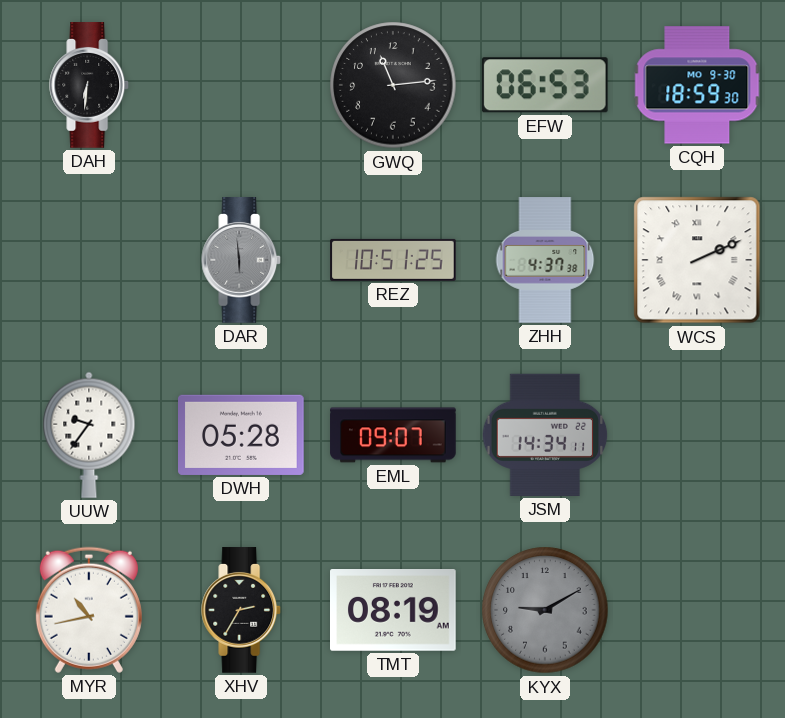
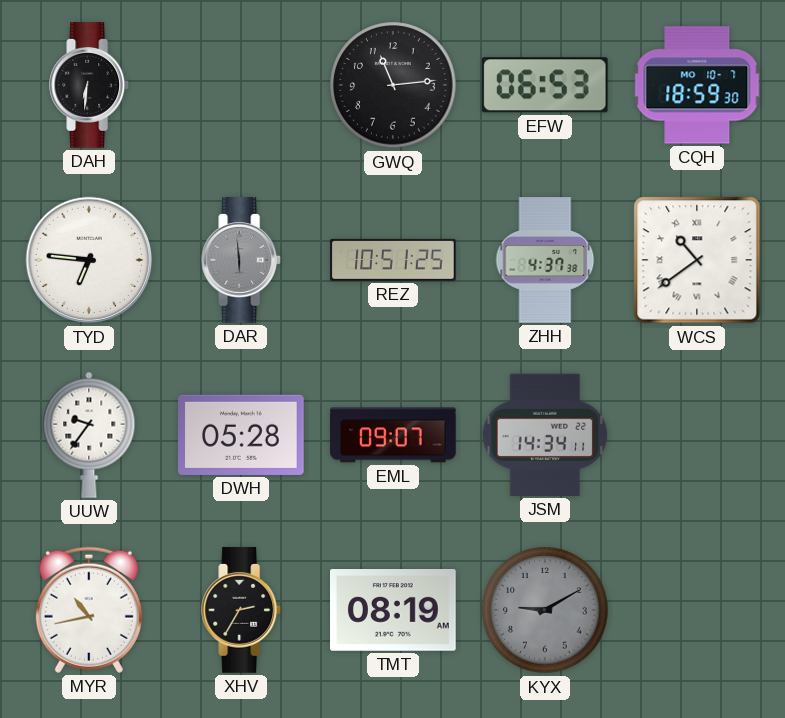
CQH date: MO 9-30 -> MO 10-7
TYD: none -> 6:46
WCS: 2:11 -> 10:39
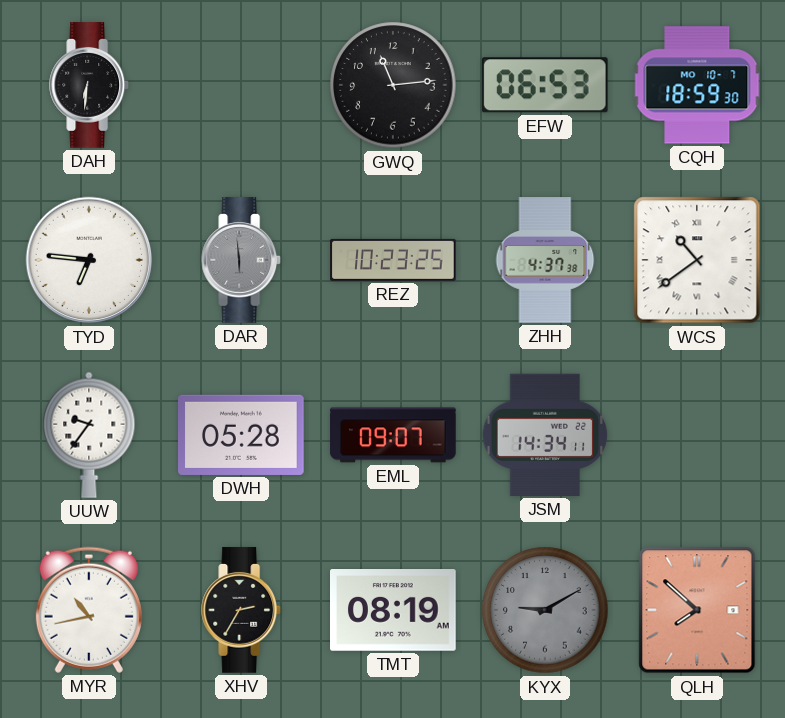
REZ: 10:51 -> 10:23
QLH: none -> 7:52
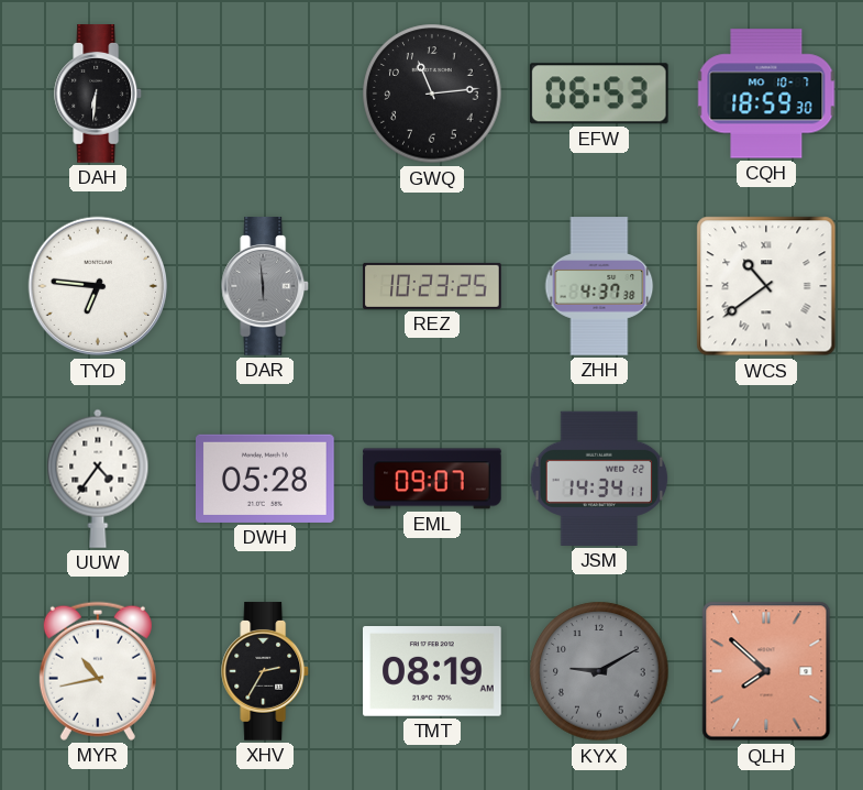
UUW: 9:36 -> 4:36
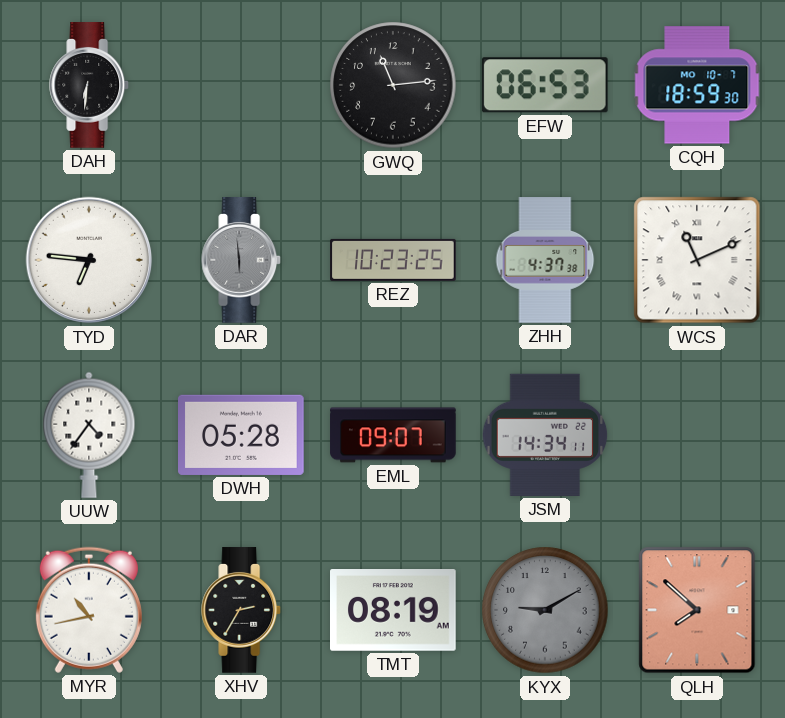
WCS: 10:39 -> 11:11
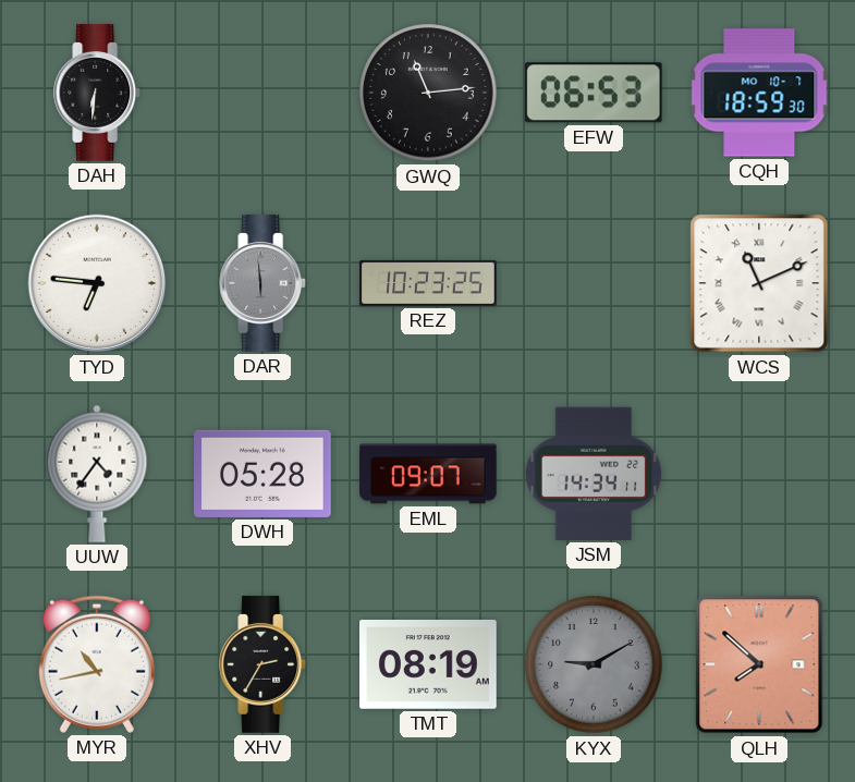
ZHH: 4:37 -> none
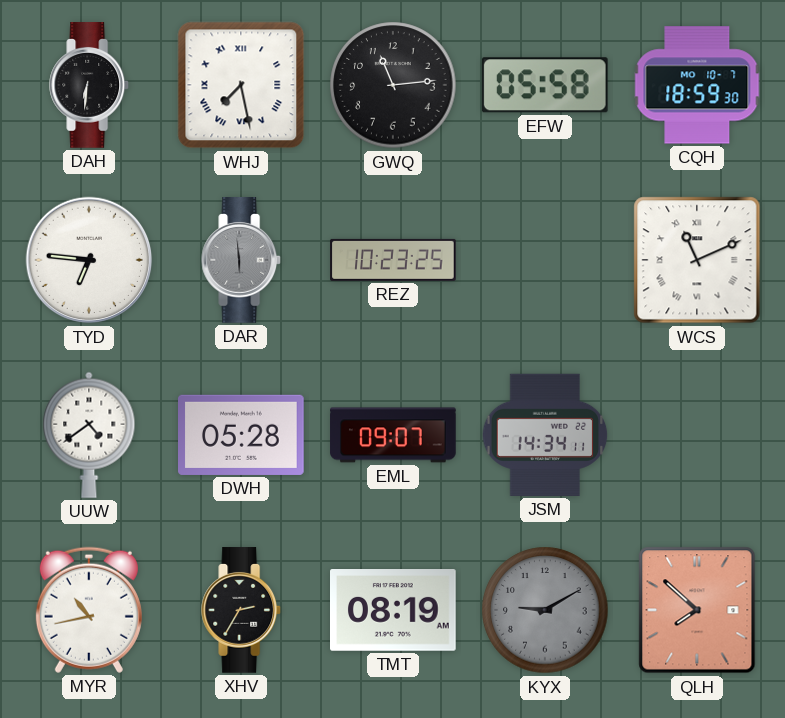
WHJ: none -> 7:28
EFW: 06:53 -> 05:58
UUW: 4:36 -> 4:39
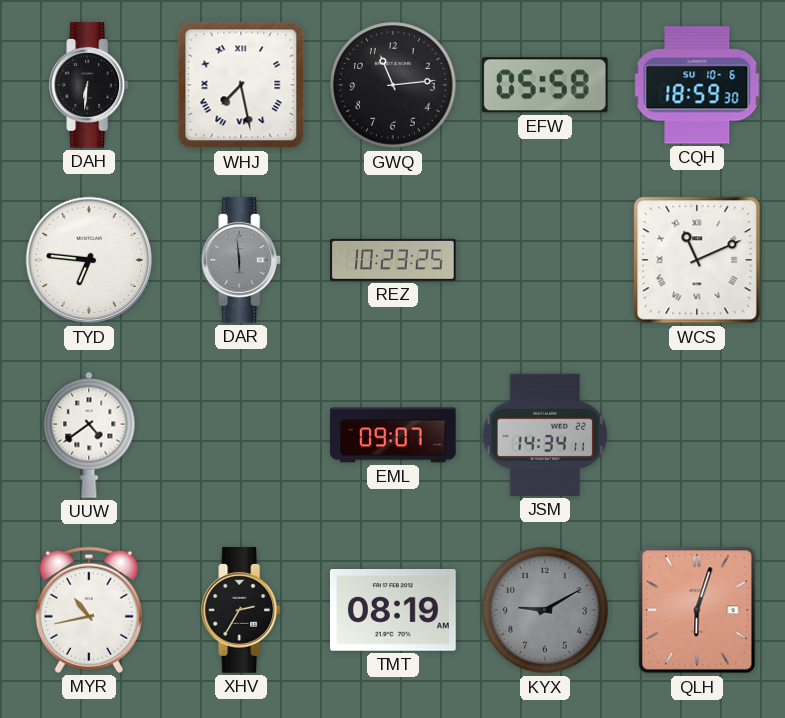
CQH date: MO 10-7 -> SU 10-6
DWH: 05:28 -> none
QLH: 7:52 -> 6:03
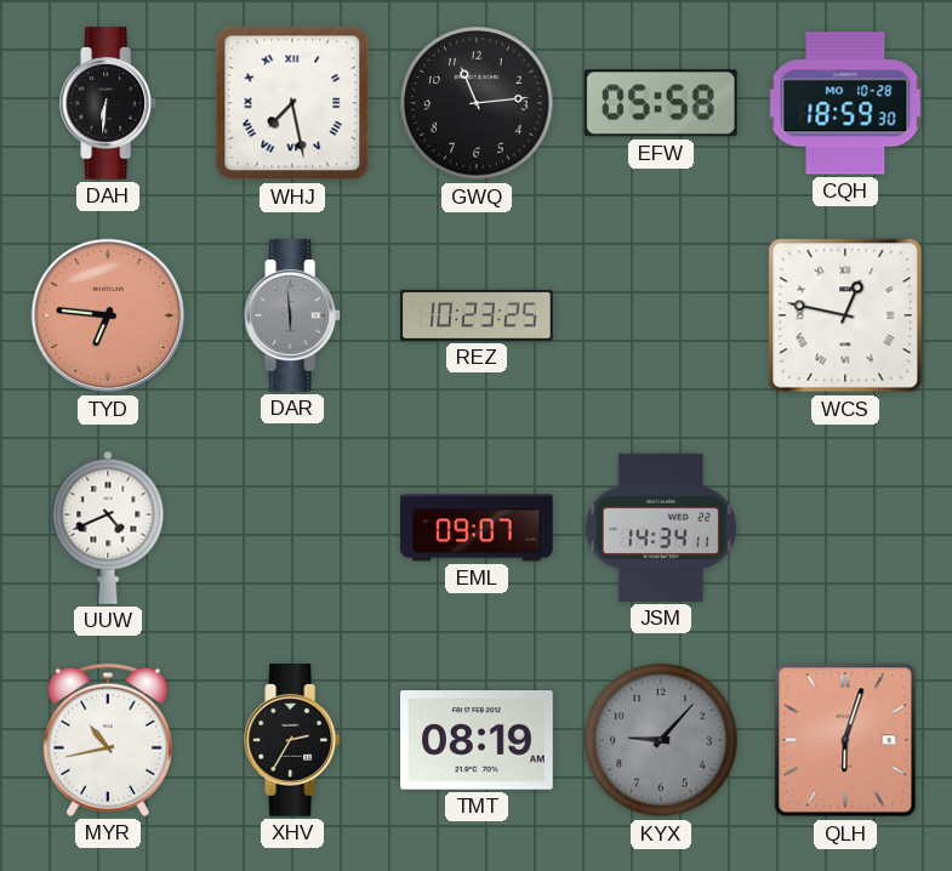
CQH date: SU 10-6 -> MO 10-28
TYD dial: white -> salmon
WCS: 11:11 -> 12:47
UUW: 4:39 -> 4:41
KYX: 9:10 -> 9:07
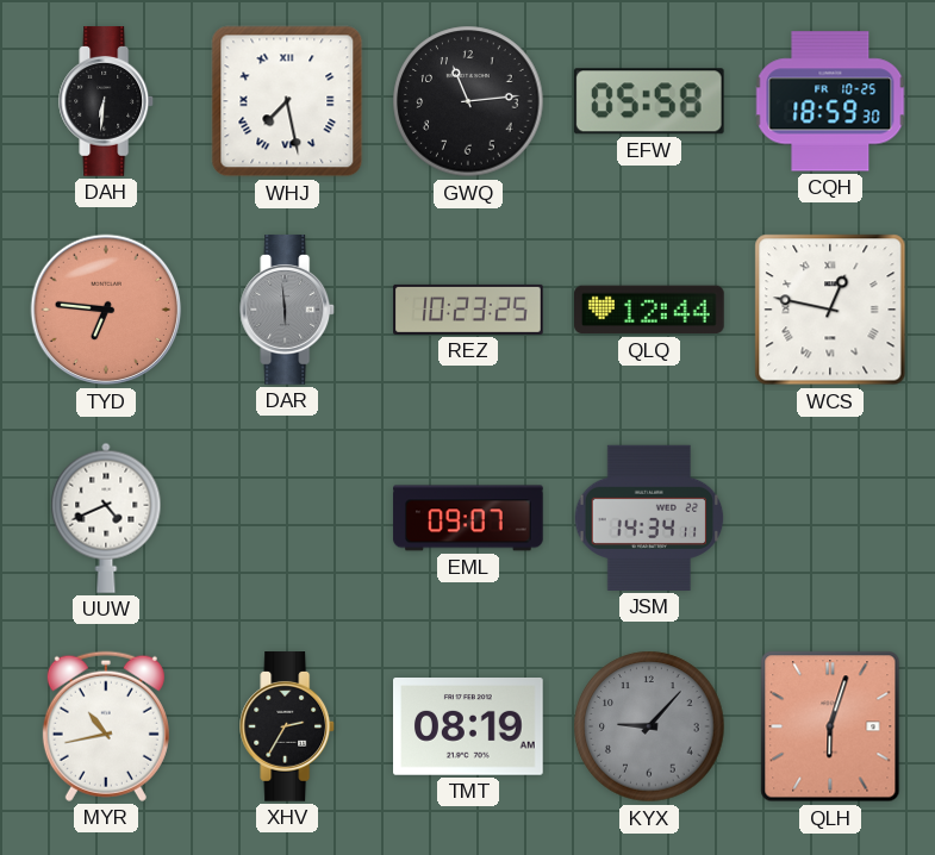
CQH date: MO 10-28 -> FR 10-25
QLQ: none -> 12:44
